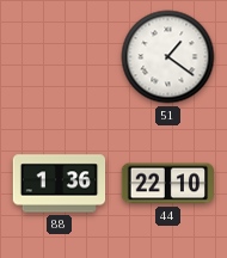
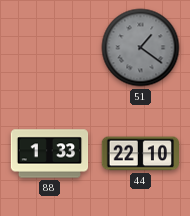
51 dial: white -> grey
88: 1:36 -> 1:33
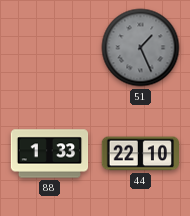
51: 1:21 -> 1:26
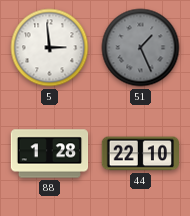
5: none -> 2:59
88: 1:33 -> 1:28
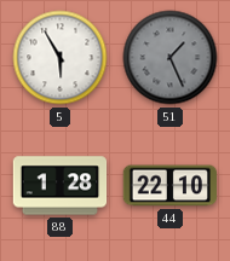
5: 2:59 -> 5:55
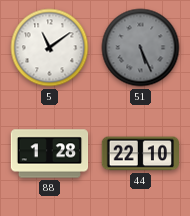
5: 5:55 -> 11:09
51: 1:26 -> 5:26
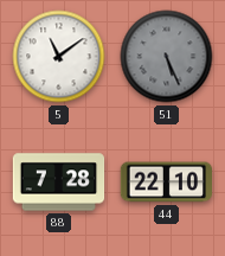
88: 1:28 -> 7:28
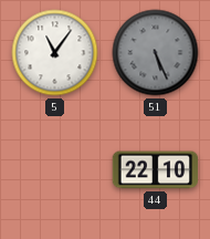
5: 11:09 -> 11:06
88: 7:28 -> none
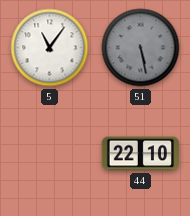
51: 5:26 -> 5:28
